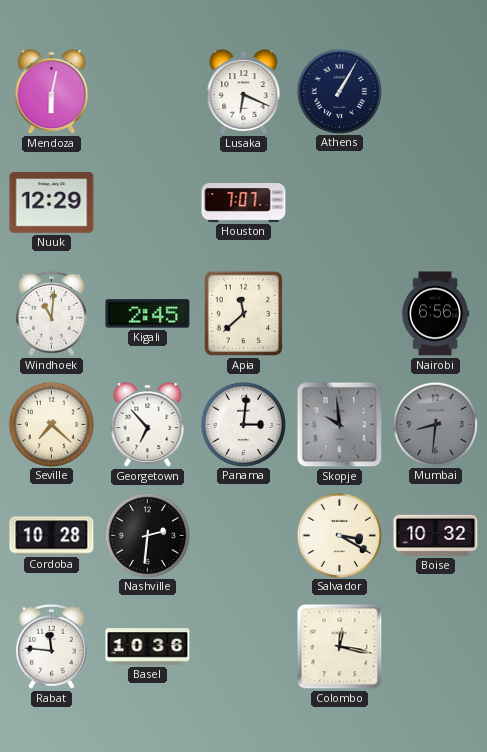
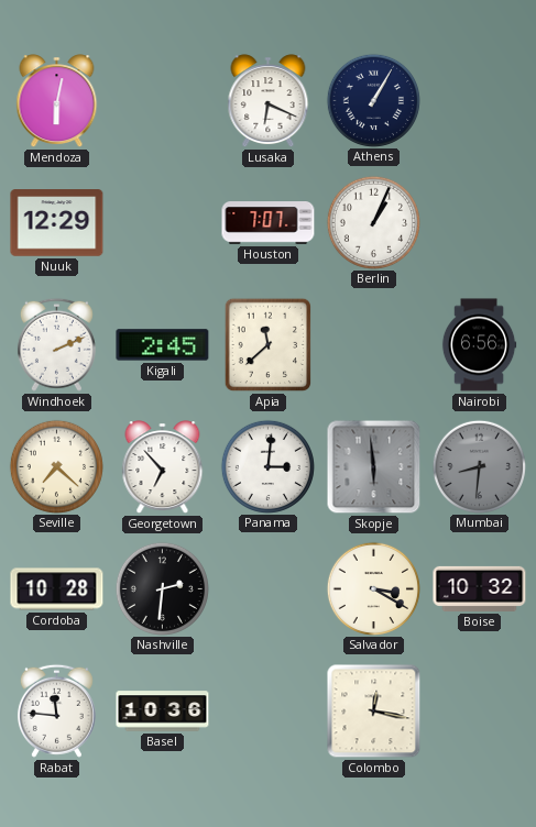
Berlin: none -> 1:04
Windhoek: 11:01 -> 2:11
Skopje: 9:59 -> 5:59
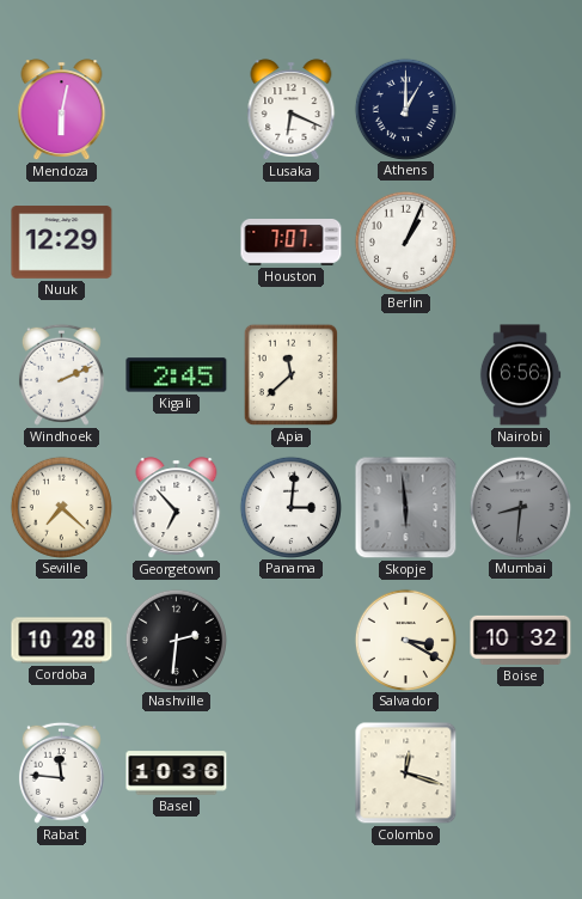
Athens: 1:05 -> 1:00
Colombo: 12:17 -> 12:18
